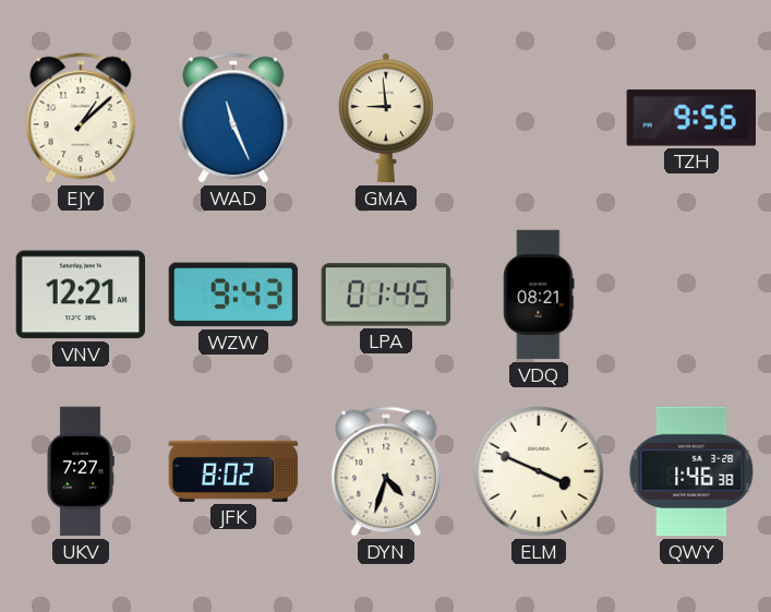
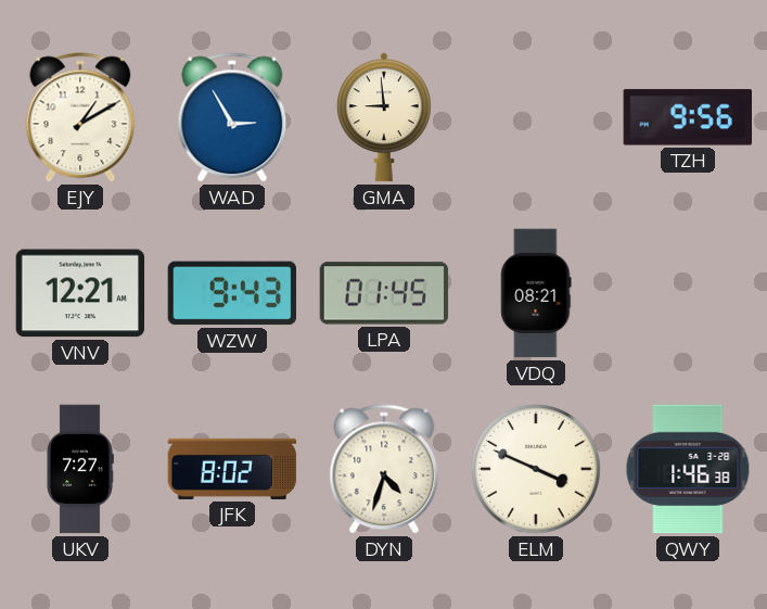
EJY: 1:08 -> 1:10
WAD: 11:26 -> 2:55
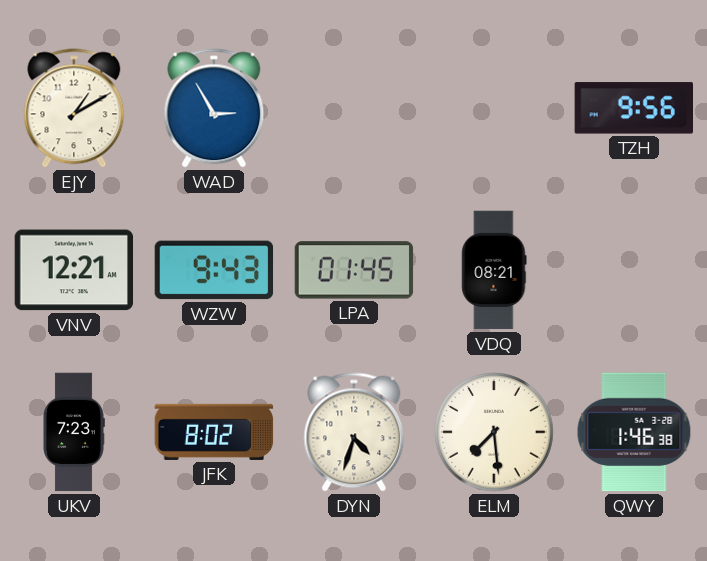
GMA: 8:59 -> none
UKV: 7:27 -> 7:23
ELM: 3:49 -> 7:29
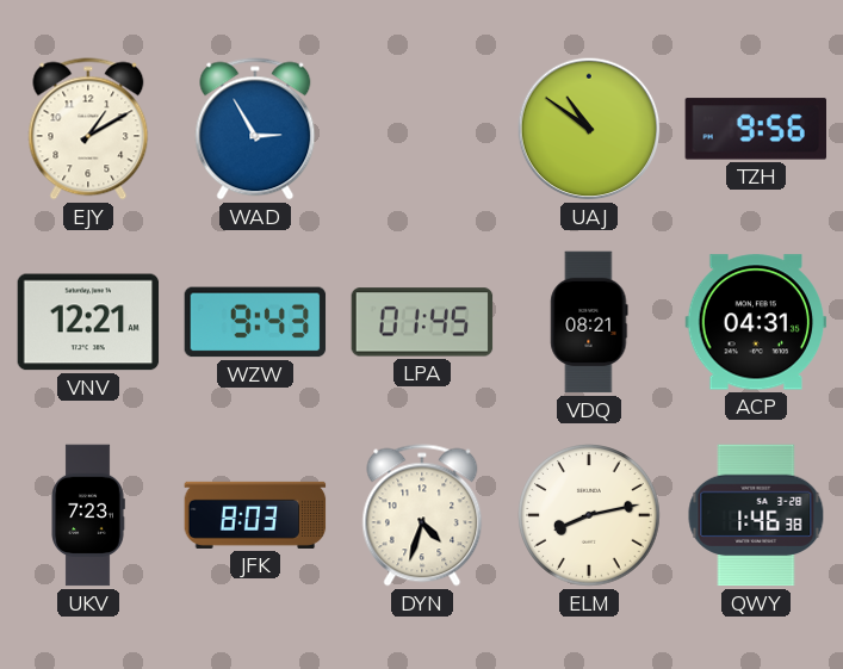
UAJ: none -> 10:51
ACP: none -> 04:31
JFK: 8:02 -> 8:03
ELM: 7:29 -> 8:13
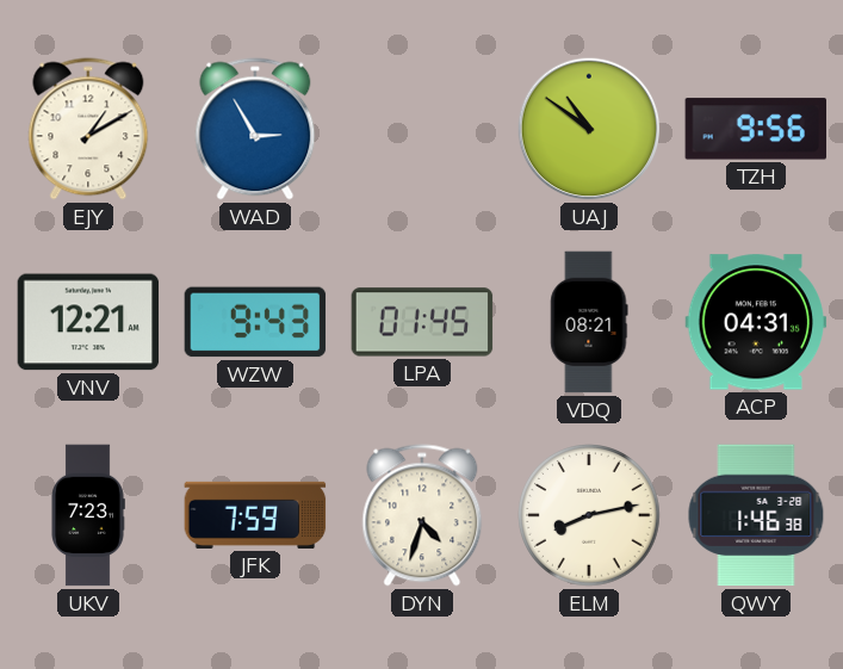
JFK: 8:03 -> 7:59
